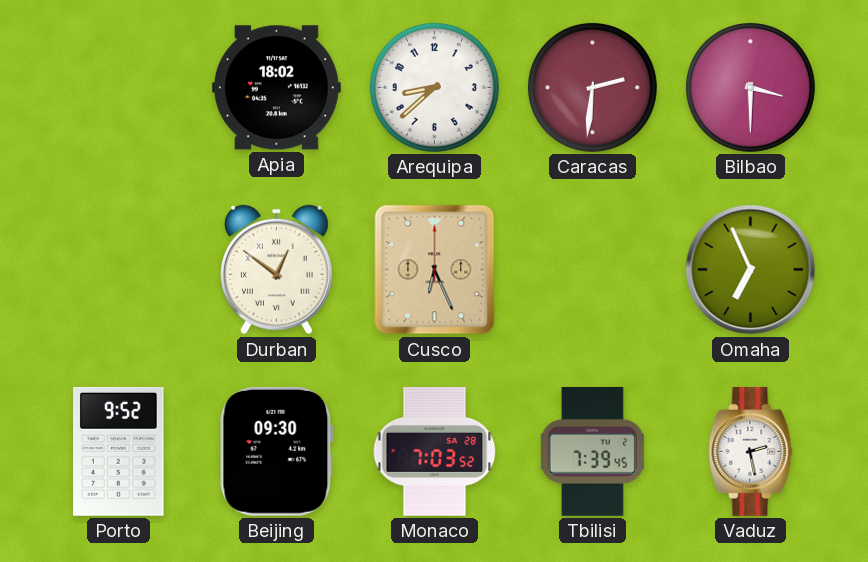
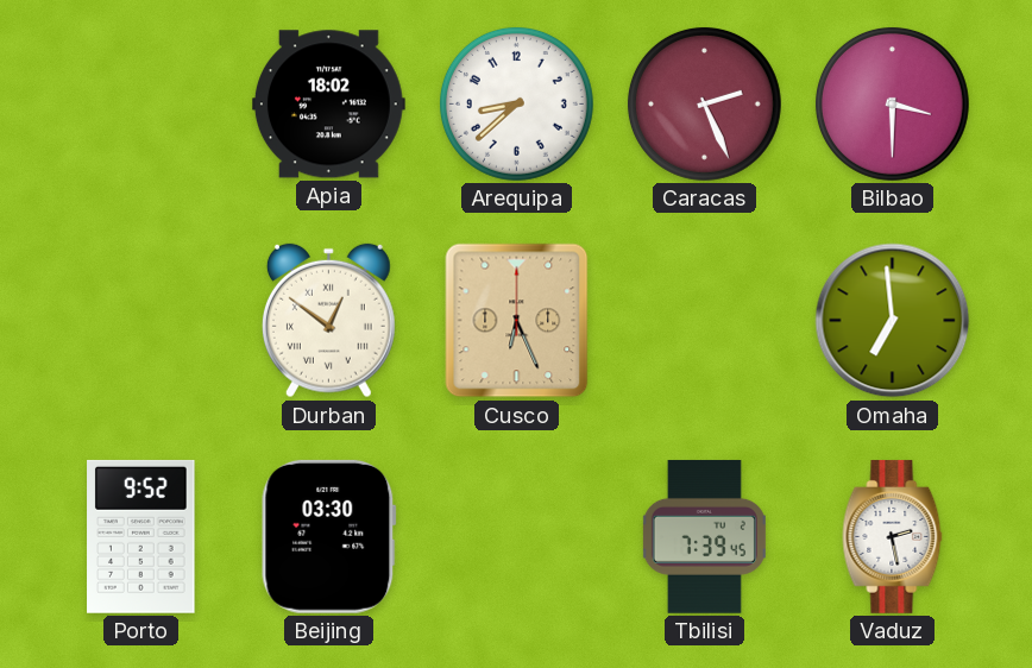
Caracas: 2:31 -> 2:26
Omaha: 6:56 -> 6:59
Beijing: 09:30 -> 03:30
Monaco: 7:03 -> none
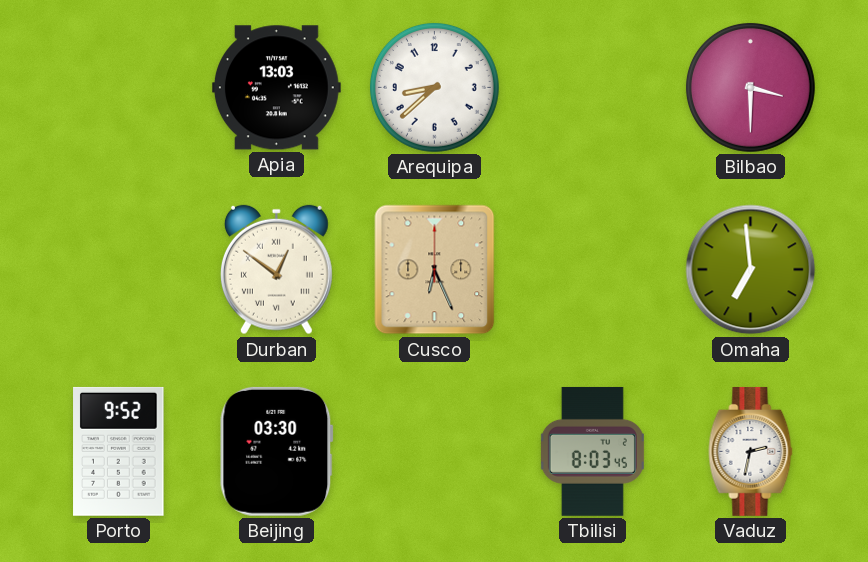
Apia: 18:02 -> 13:03
Caracas: 2:26 -> none
Tbilisi: 7:39 -> 8:03
Vaduz: 2:28 -> 2:32
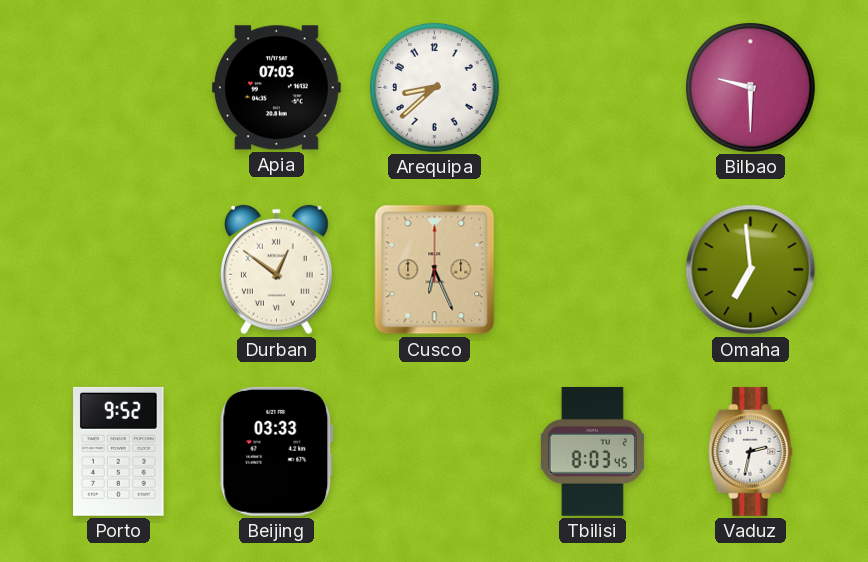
Apia: 13:03 -> 07:03
Bilbao: 3:30 -> 9:30
Beijing: 03:30 -> 03:33
